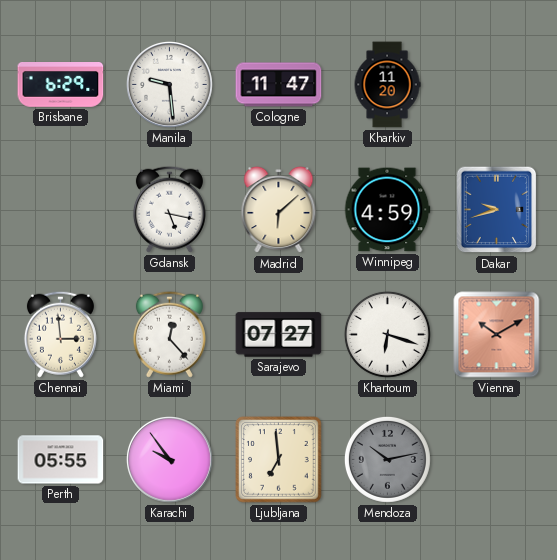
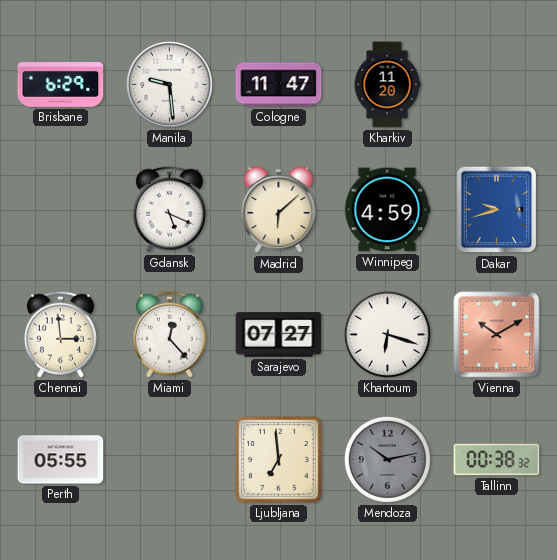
Gdansk: 5:17 -> 5:19
Karachi: 9:54 -> none
Tallinn: none -> 00:38
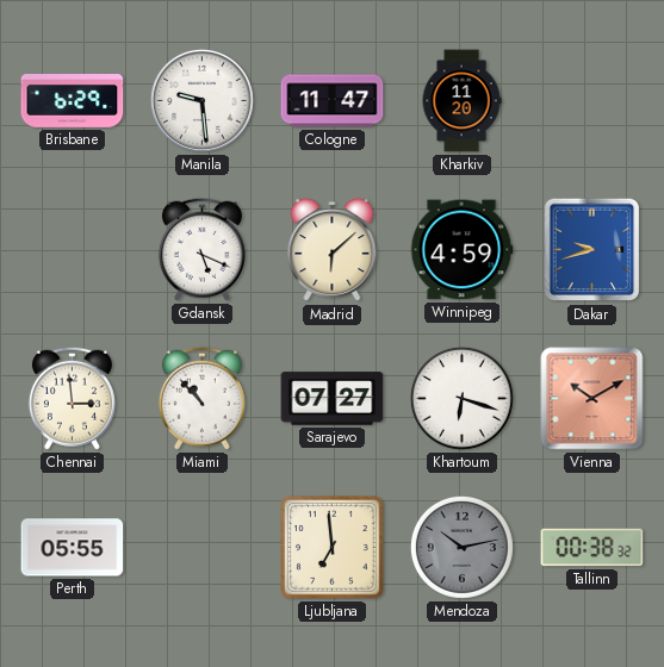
Miami: 12:23 -> 10:53
